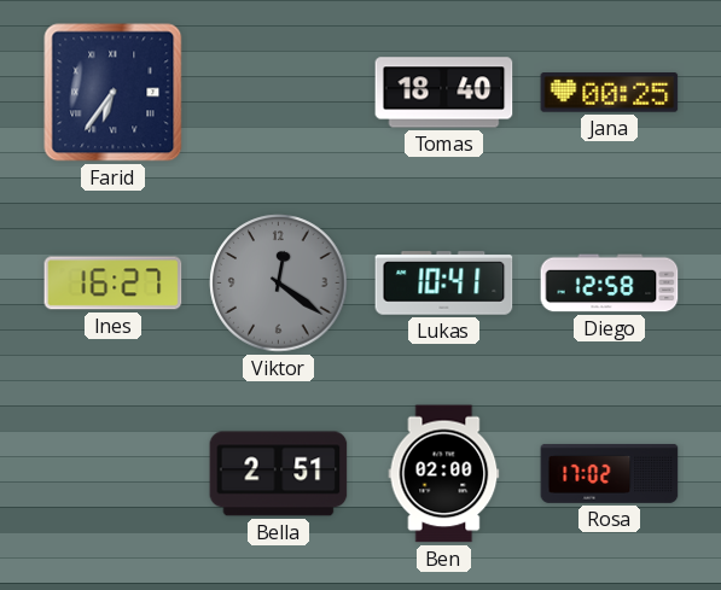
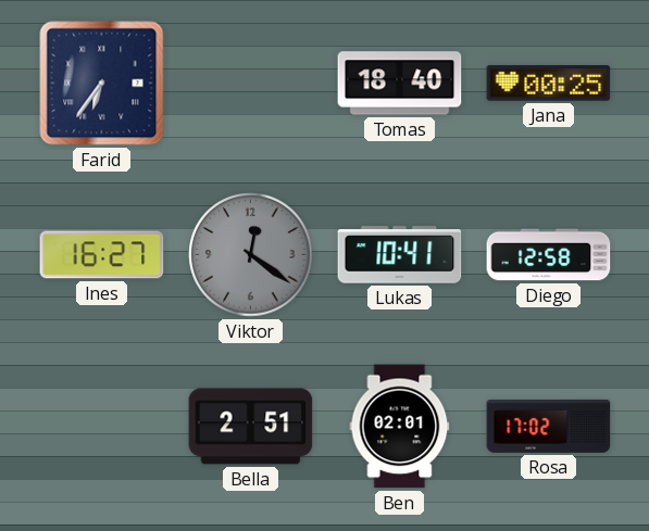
Ben: 02:00 -> 02:01
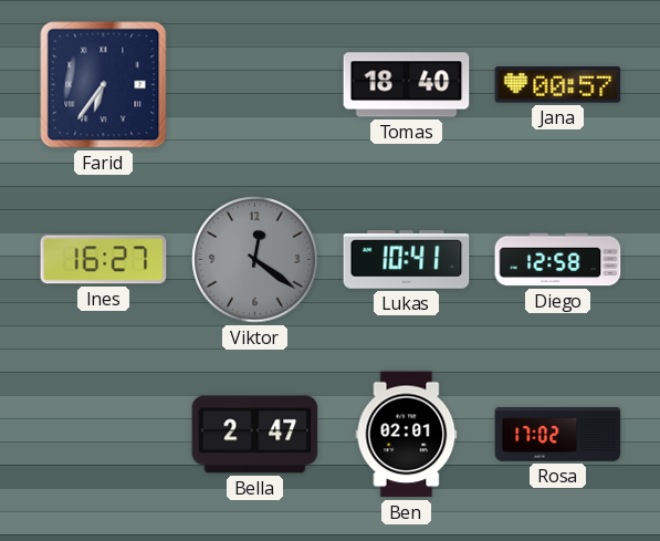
Jana: 00:25 -> 00:57
Bella: 2:51 -> 2:47
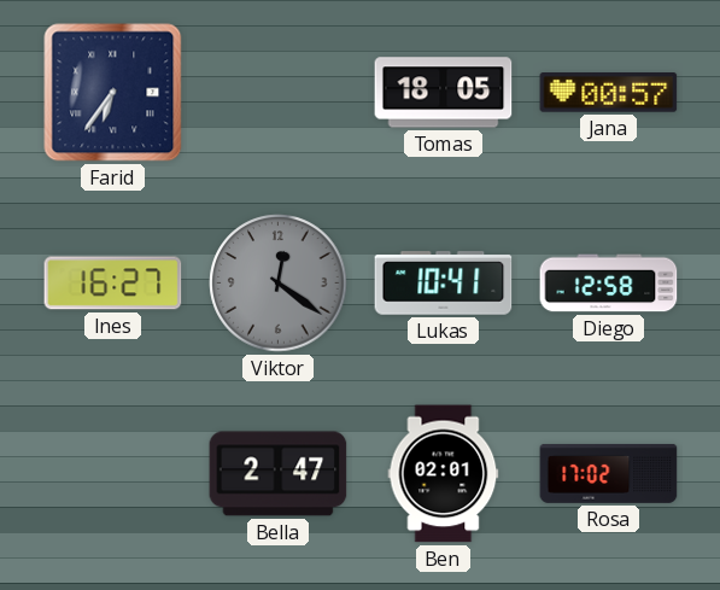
Tomas: 18:40 -> 18:05
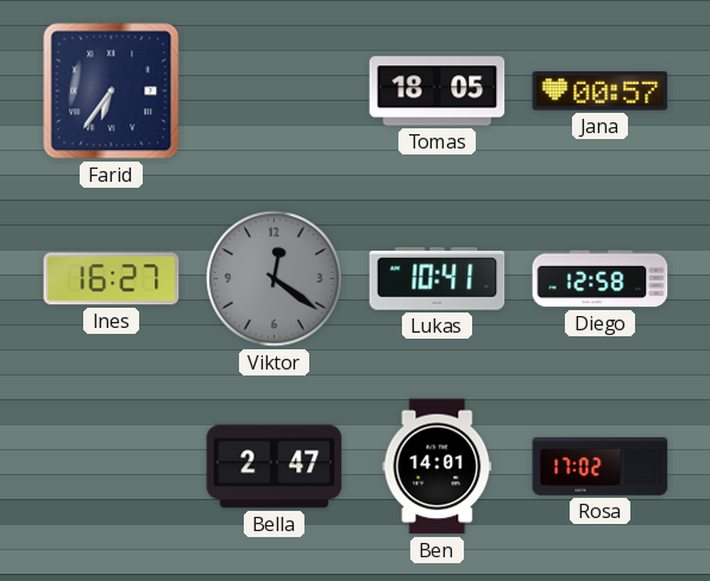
Ben: 02:01 -> 14:01
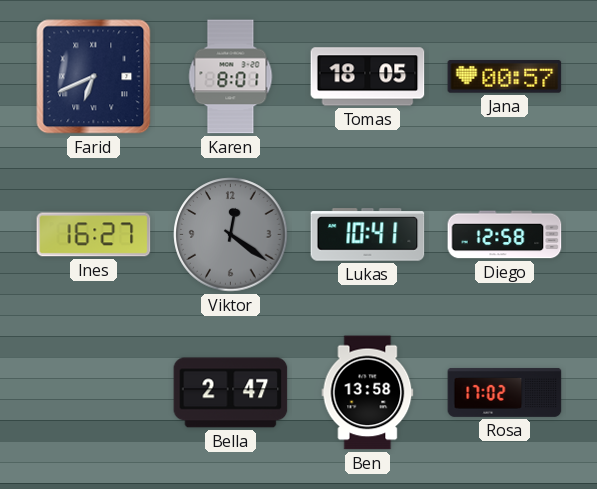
Farid: 6:36 -> 6:41
Karen: none -> 8:01
Ben: 14:01 -> 13:58
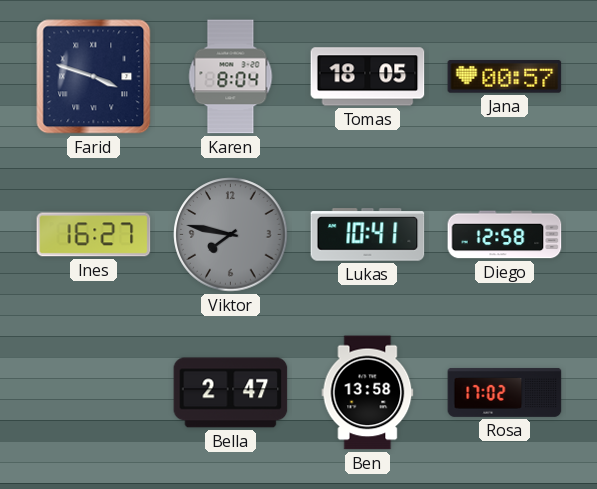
Farid: 6:41 -> 3:48
Karen: 8:01 -> 8:04
Viktor: 12:21 -> 7:47
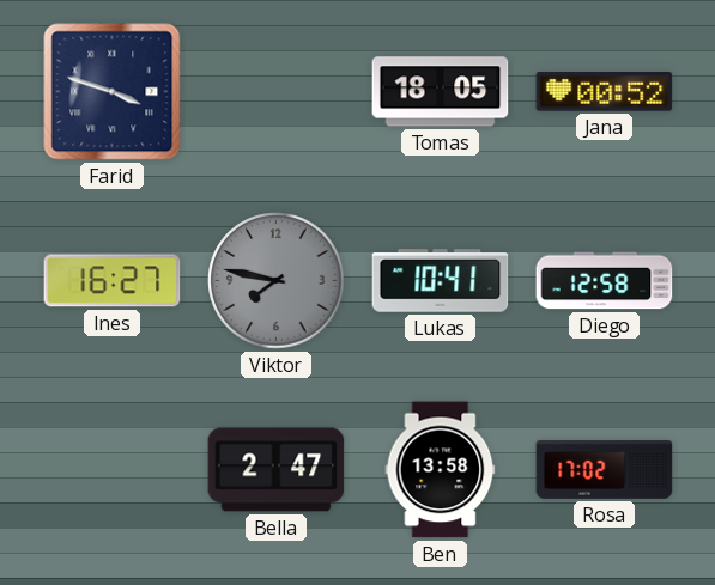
Karen: 8:04 -> none
Jana: 00:57 -> 00:52
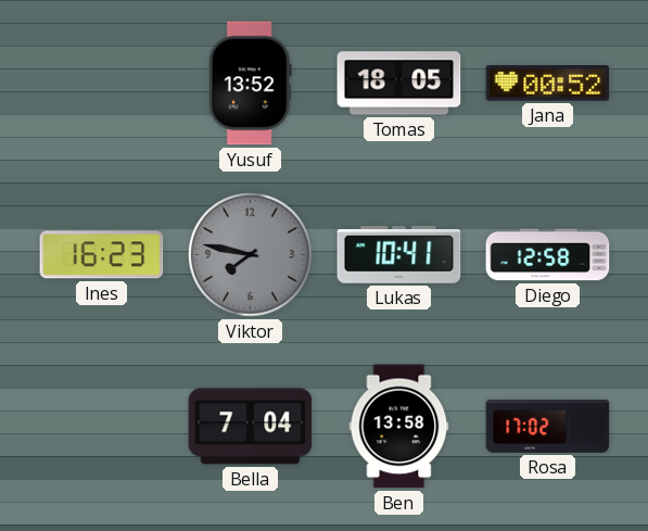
Farid: 3:48 -> none
Yusuf: none -> 13:52
Ines: 16:27 -> 16:23
Bella: 2:47 -> 7:04
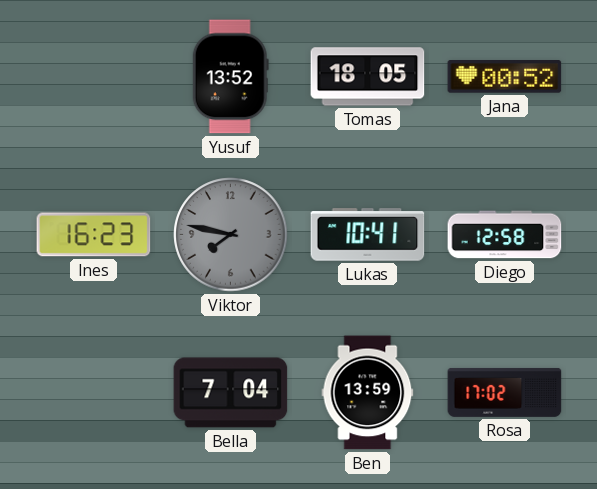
Ben: 13:58 -> 13:59
